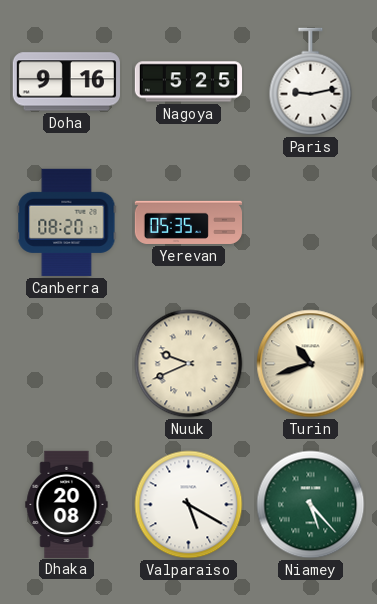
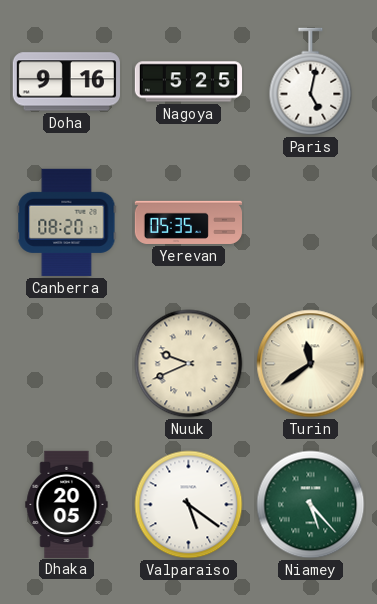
Paris: 9:13 -> 5:02
Turin: 10:42 -> 11:39
Dhaka: 20:08 -> 20:05
Valparaiso: 5:20 -> 5:21
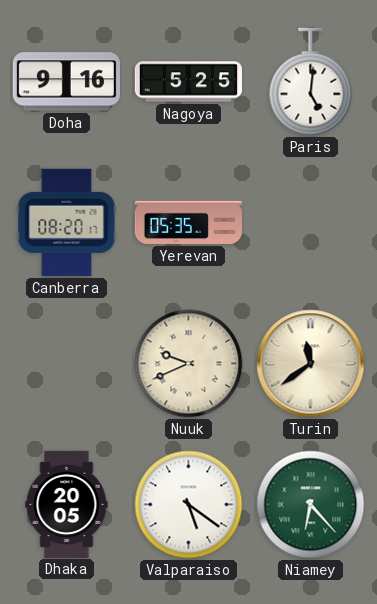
Paris: 5:02 -> 5:01
Niamey: 5:23 -> 6:23
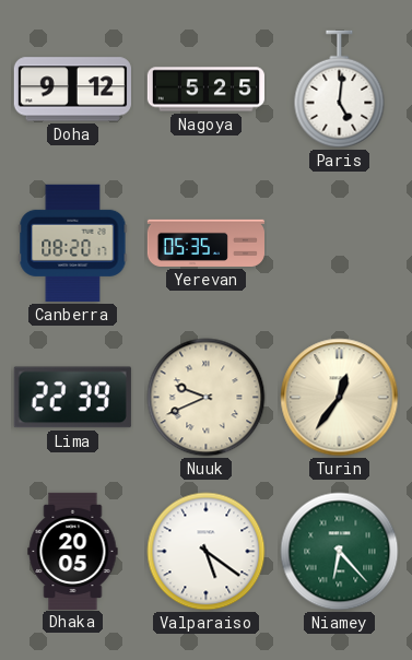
Doha: 9:16 -> 9:12
Lima: none -> 22:39
Turin: 11:39 -> 12:36
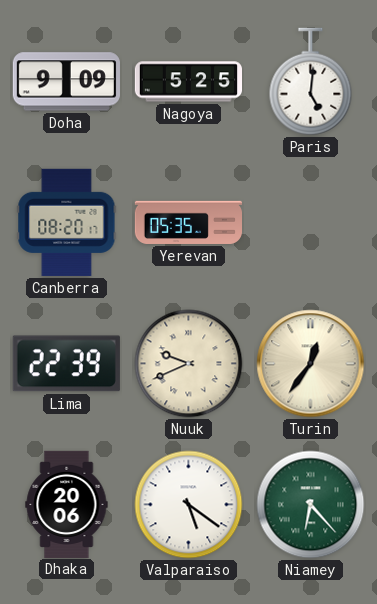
Doha: 9:12 -> 9:09
Dhaka: 20:05 -> 20:06
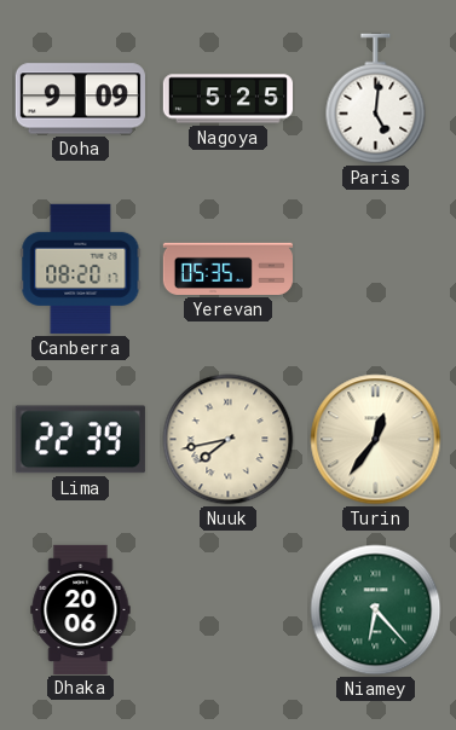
Nuuk: 9:41 -> 7:43
Valparaiso: 5:21 -> none
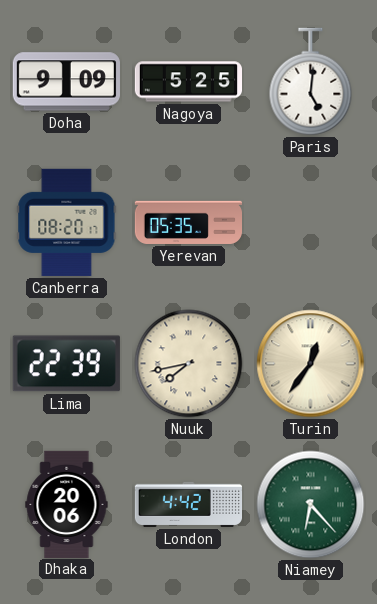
London: none -> 4:42
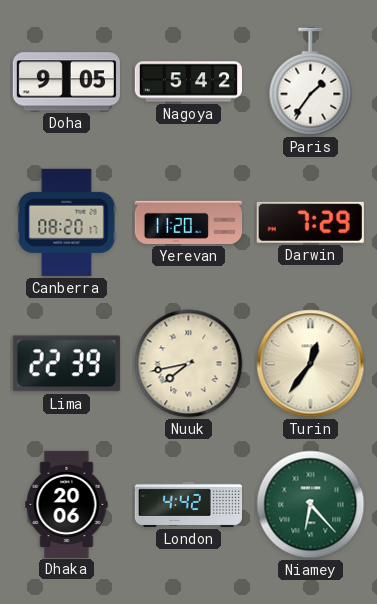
Doha: 9:09 -> 9:05
Nagoya: 5:25 -> 5:42
Paris: 5:01 -> 1:36
Yerevan: 05:35 -> 11:20
Darwin: none -> 7:29
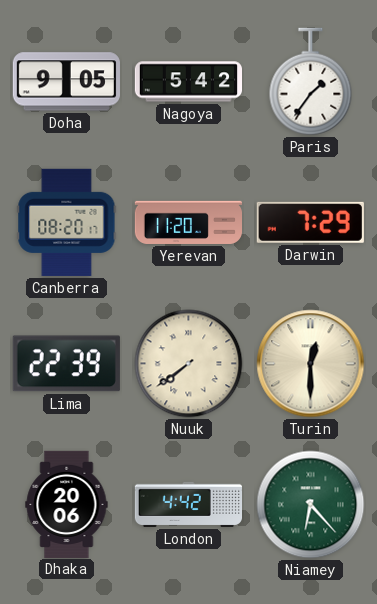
Nuuk: 7:43 -> 7:39
Turin: 12:36 -> 12:30
